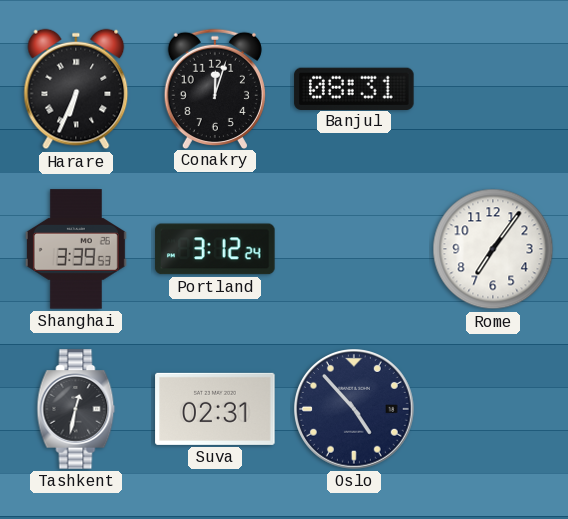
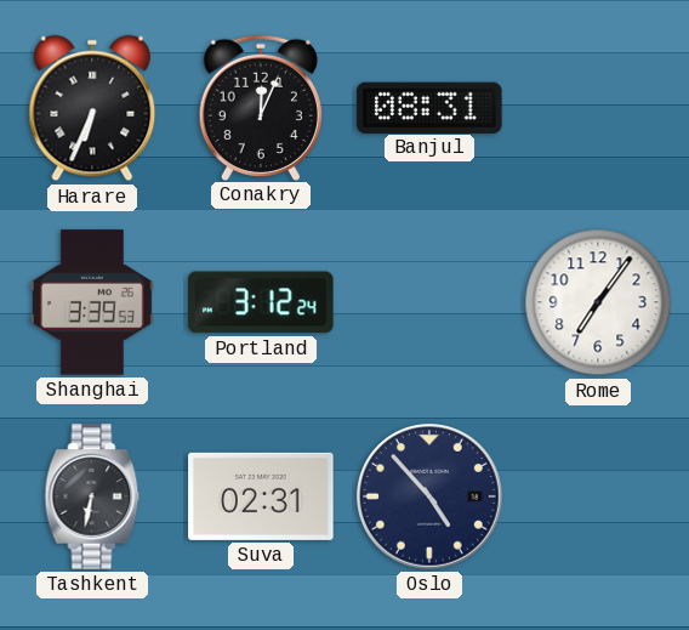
Conakry: 12:03 -> 12:04
Tashkent: 12:32 -> 6:32
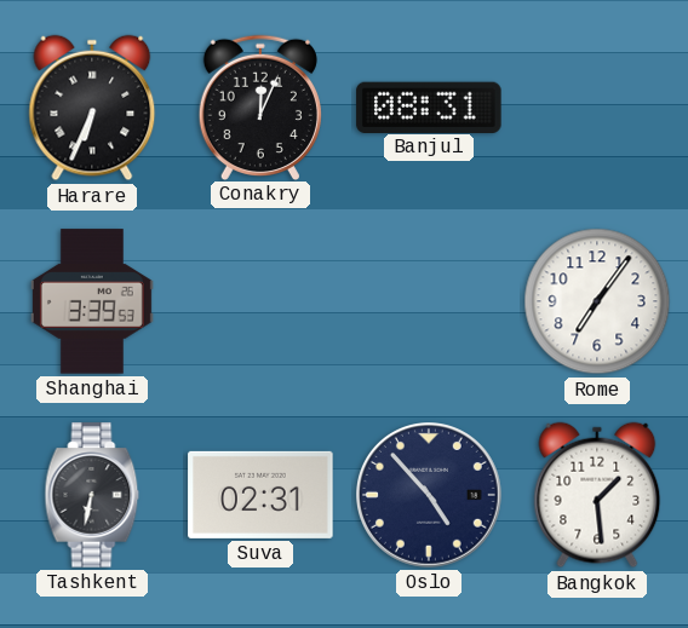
Portland: 3:12 -> none
Bangkok: none -> 1:29
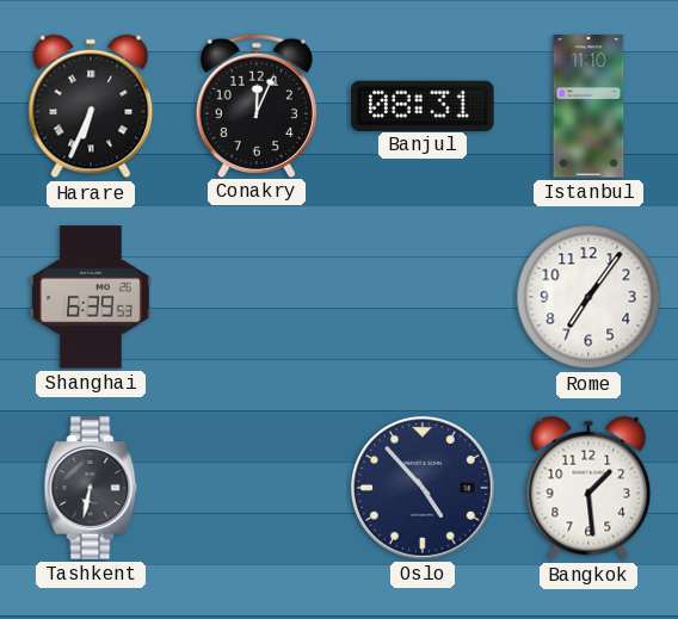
Istanbul: none -> 11:10
Shanghai: 3:39 -> 6:39
Suva: 02:31 -> none
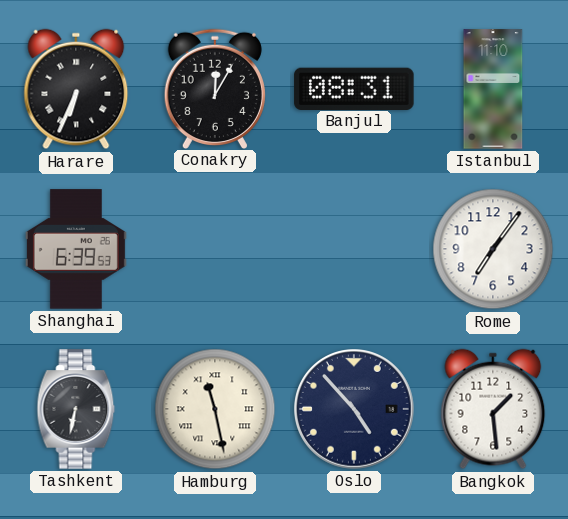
Conakry: 12:04 -> 12:05
Hamburg: none -> 11:28
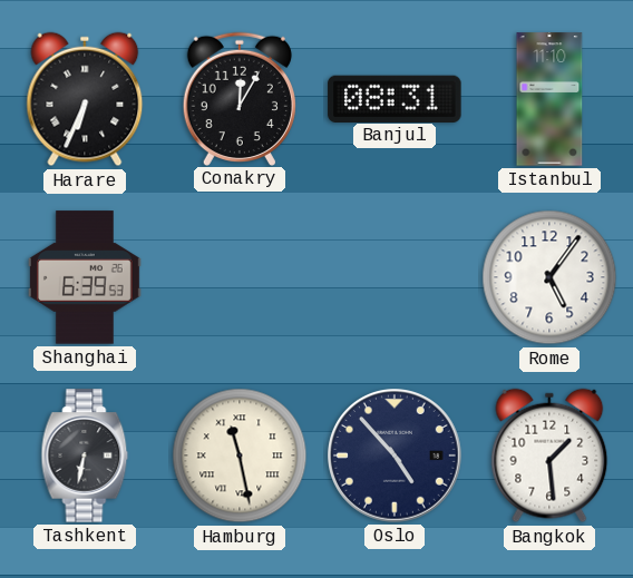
Rome: 7:06 -> 5:06
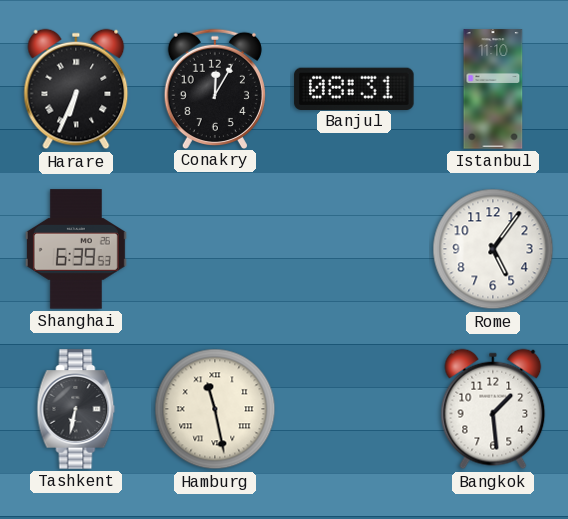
Oslo: 4:53 -> none
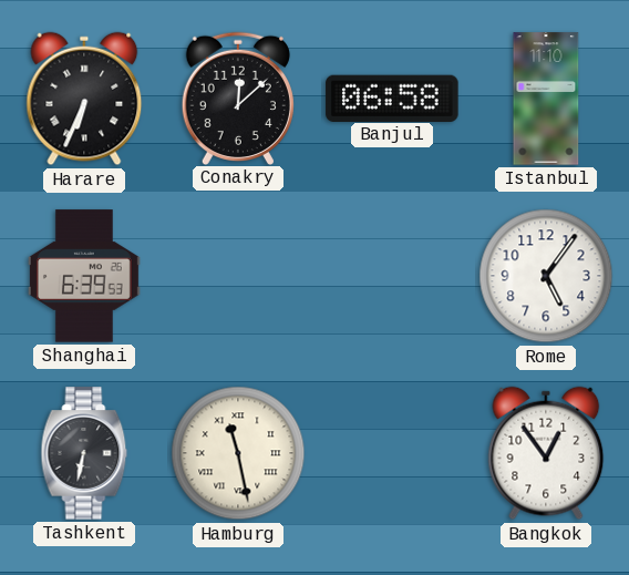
Conakry: 12:05 -> 12:08
Banjul: 08:31 -> 06:58
Bangkok: 1:29 -> 12:54
